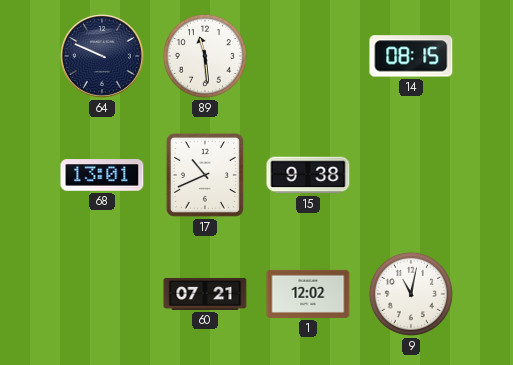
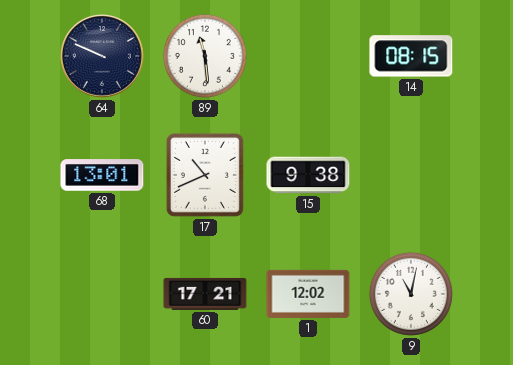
60: 07:21 -> 17:21
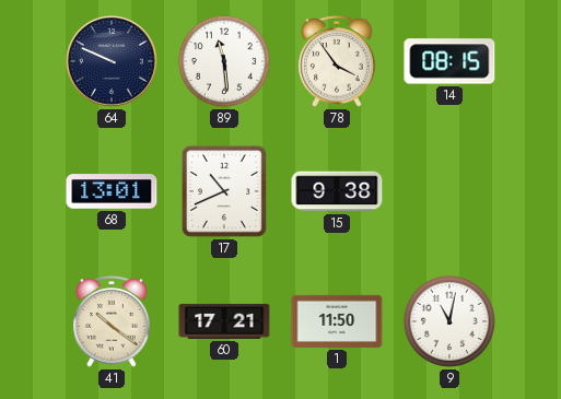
78: none -> 3:54
41: none -> 10:21
1: 12:02 -> 11:50
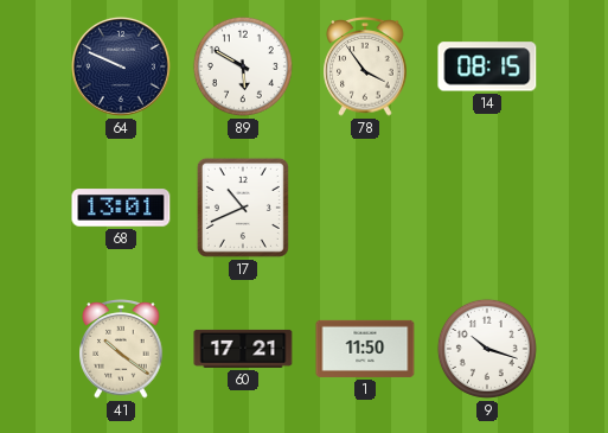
89: 11:29 -> 5:50
15: 9:38 -> none
9: 11:02 -> 10:18
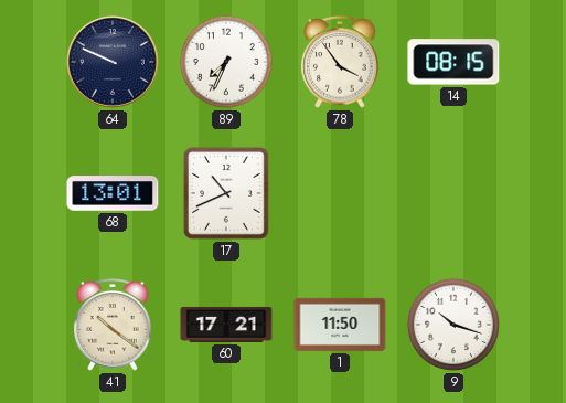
89: 5:50 -> 7:34
